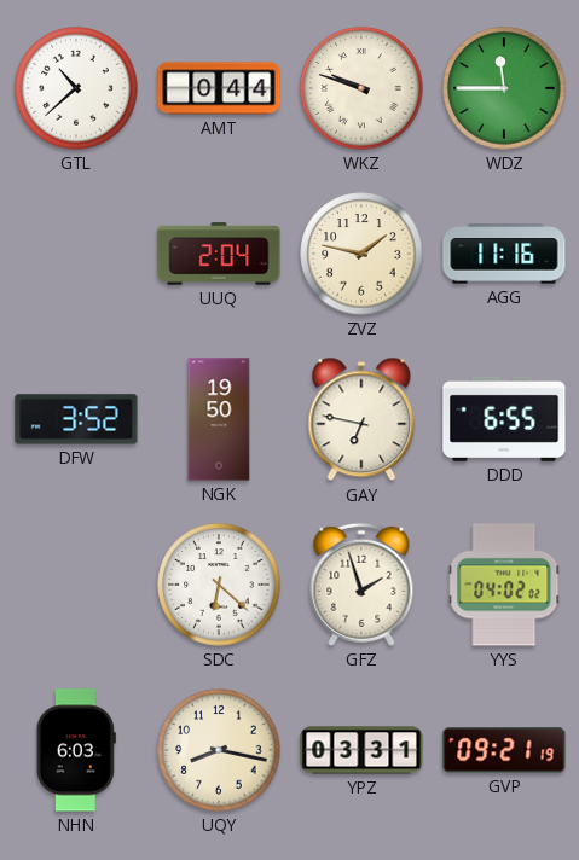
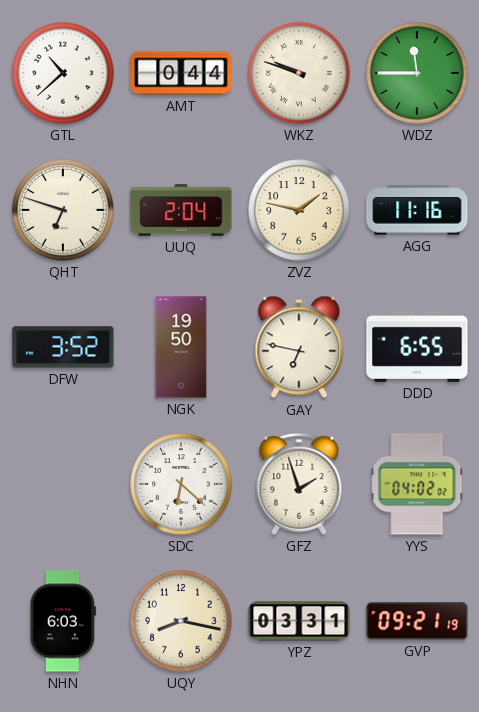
QHT: none -> 6:48
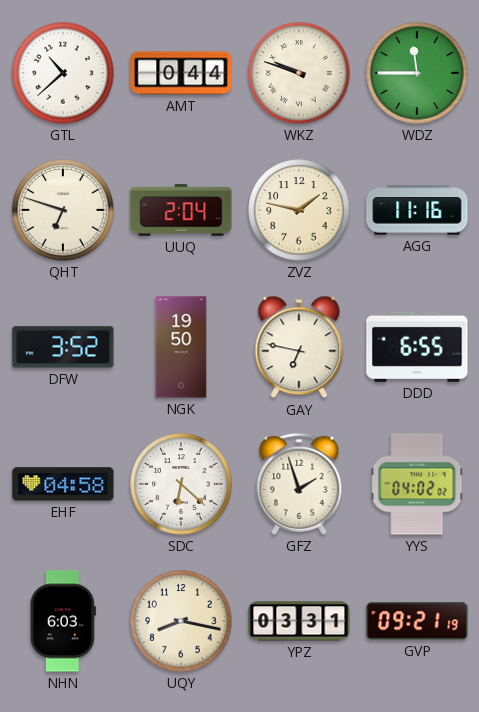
EHF: none -> 04:58
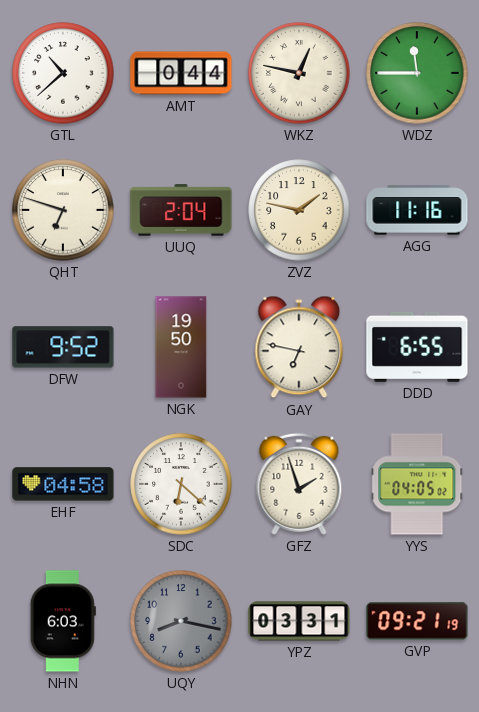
WKZ: 9:48 -> 12:47
DFW: 3:52 -> 9:52
YYS: 04:02 -> 04:05
UQY dial: cream -> grey
